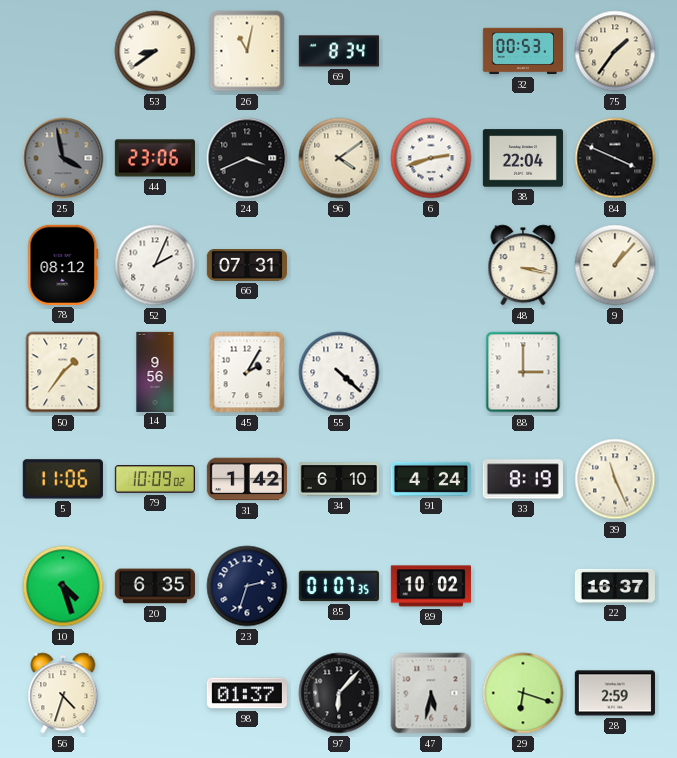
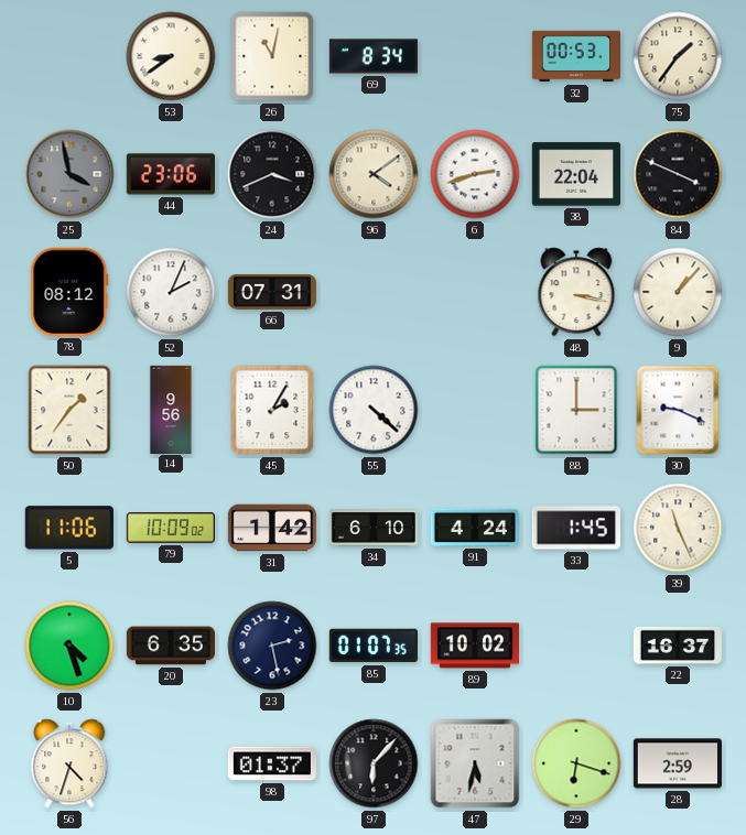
30: none -> 9:19
33: 8:19 -> 1:45
23: 2:33 -> 2:28
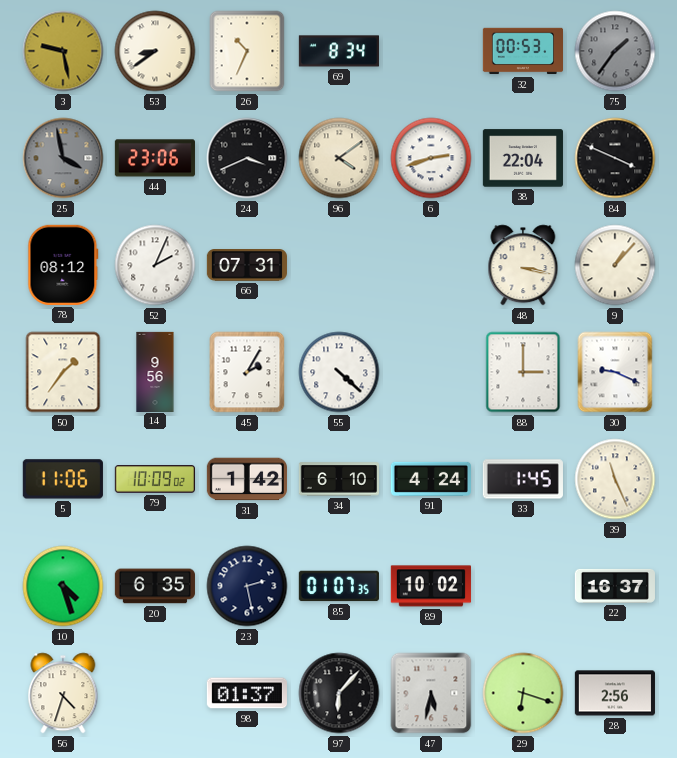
3: none -> 9:28
26: 11:02 -> 10:34
75 dial: cream -> grey
28: 2:59 -> 2:56
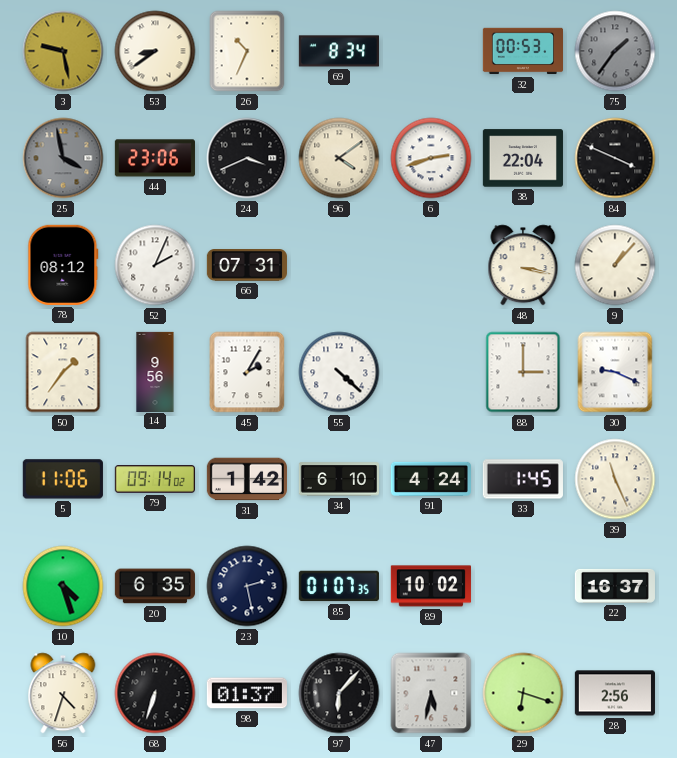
79: 10:09 -> 09:14
68: none -> 6:33
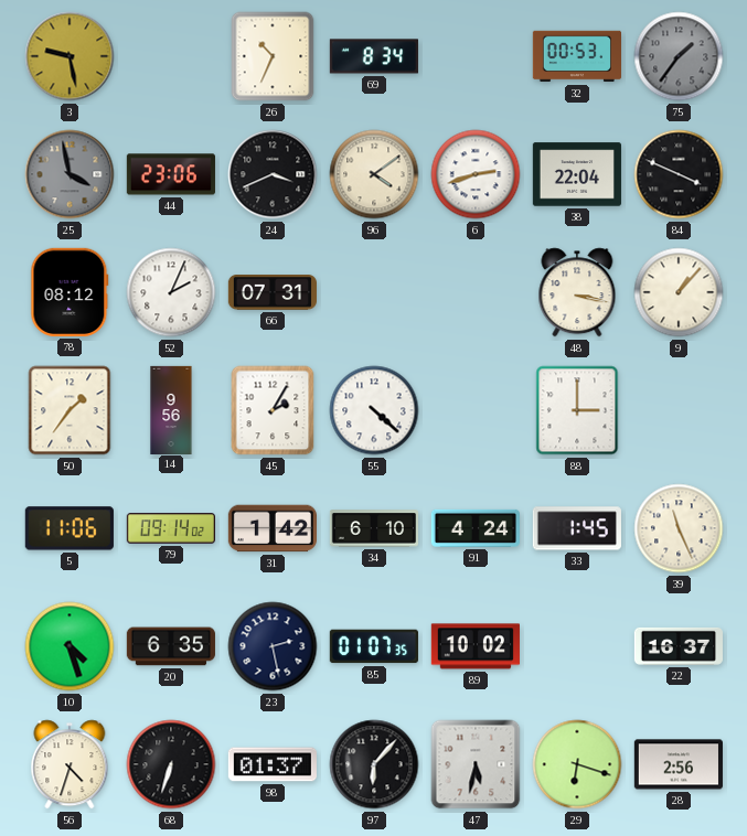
53: 8:39 -> none
30: 9:19 -> none
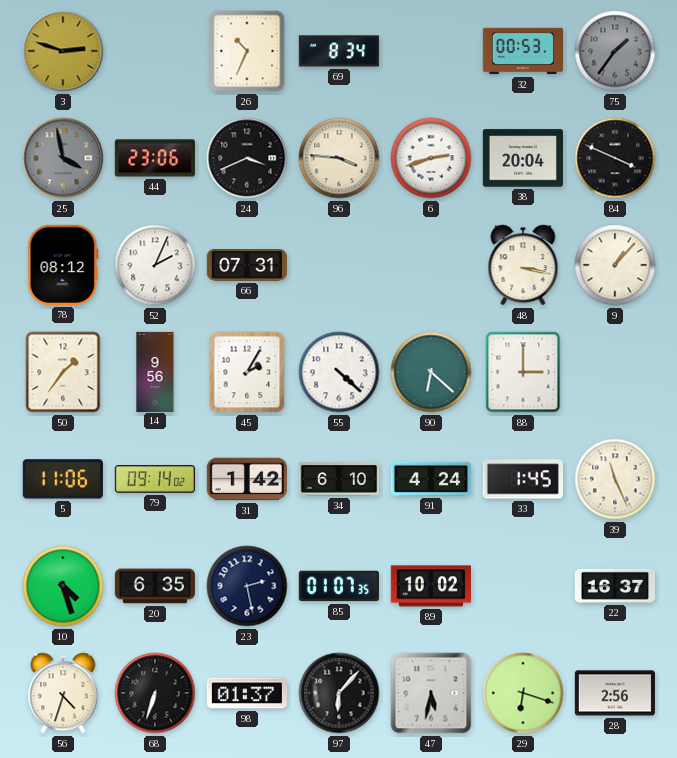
3: 9:28 -> 2:48
96: 4:09 -> 3:46
38: 22:04 -> 20:04
90: none -> 6:22
